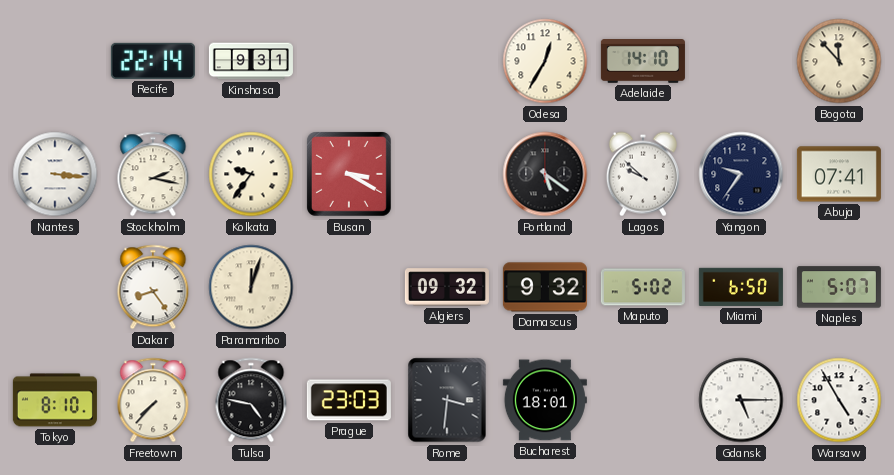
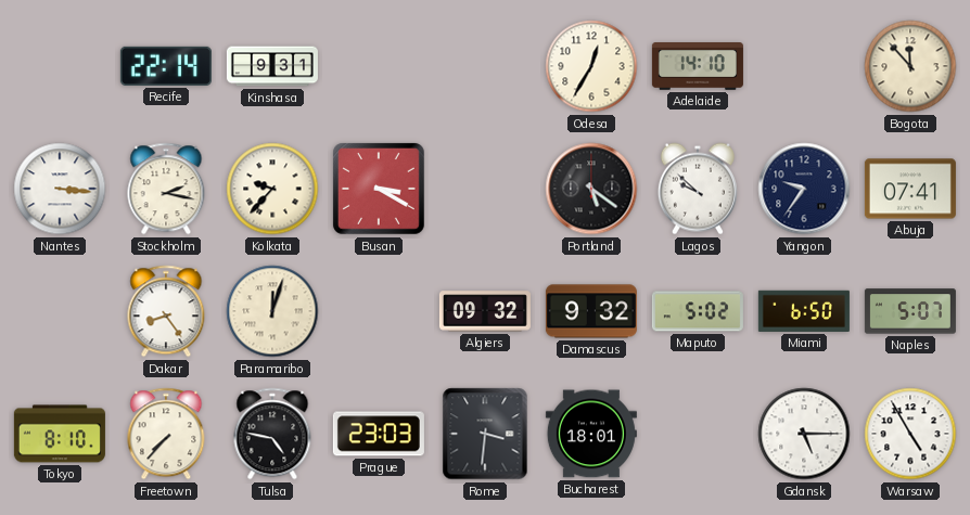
Kolkata: 9:36 -> 9:37
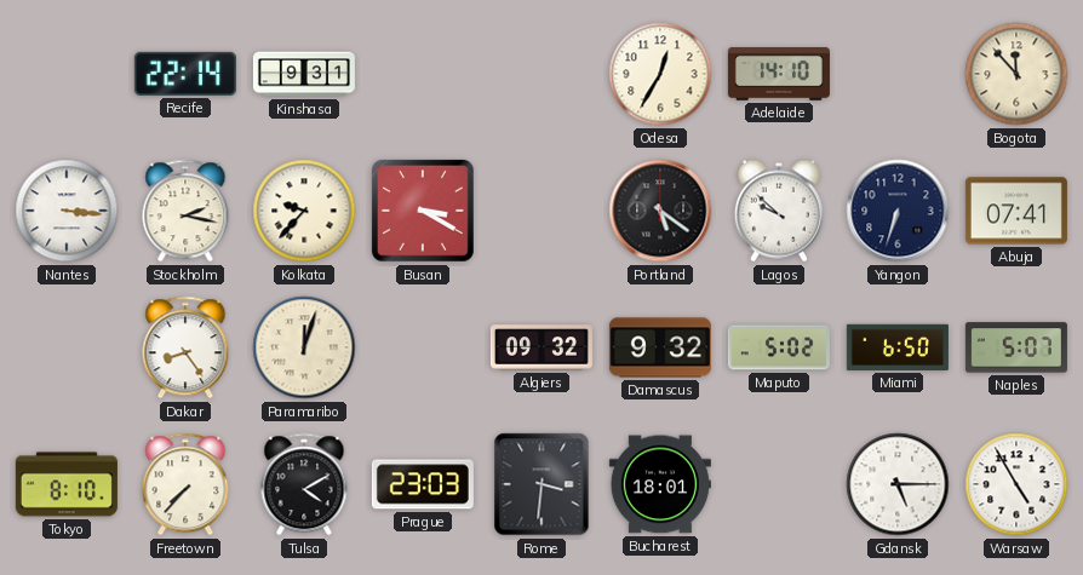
Yangon: 9:36 -> 6:33
Tulsa: 4:47 -> 4:10
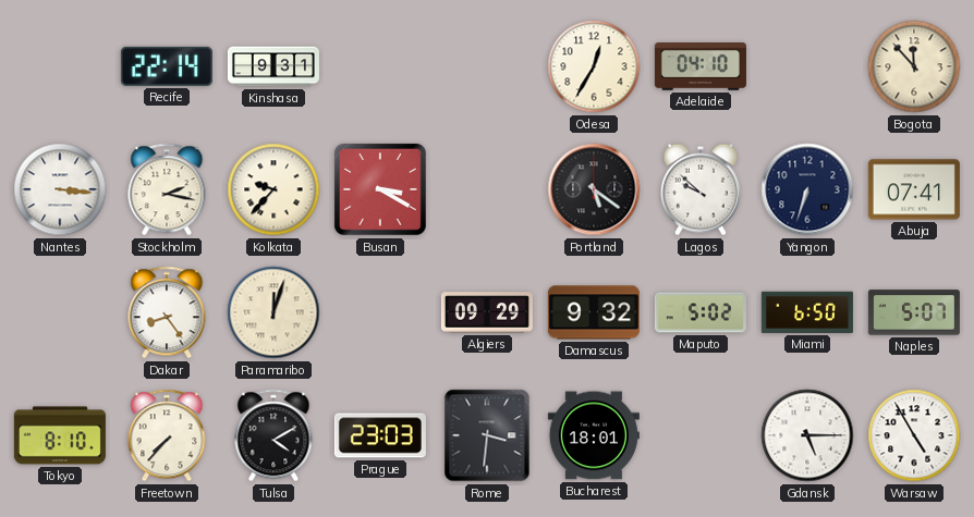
Adelaide: 14:10 -> 04:10
Algiers: 09:32 -> 09:29
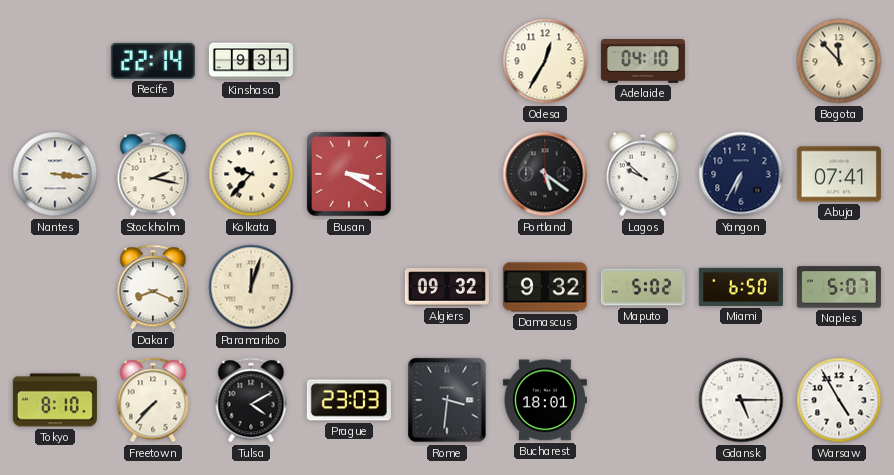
Yangon: 6:33 -> 6:35
Dakar: 8:24 -> 8:19
Algiers: 09:29 -> 09:32
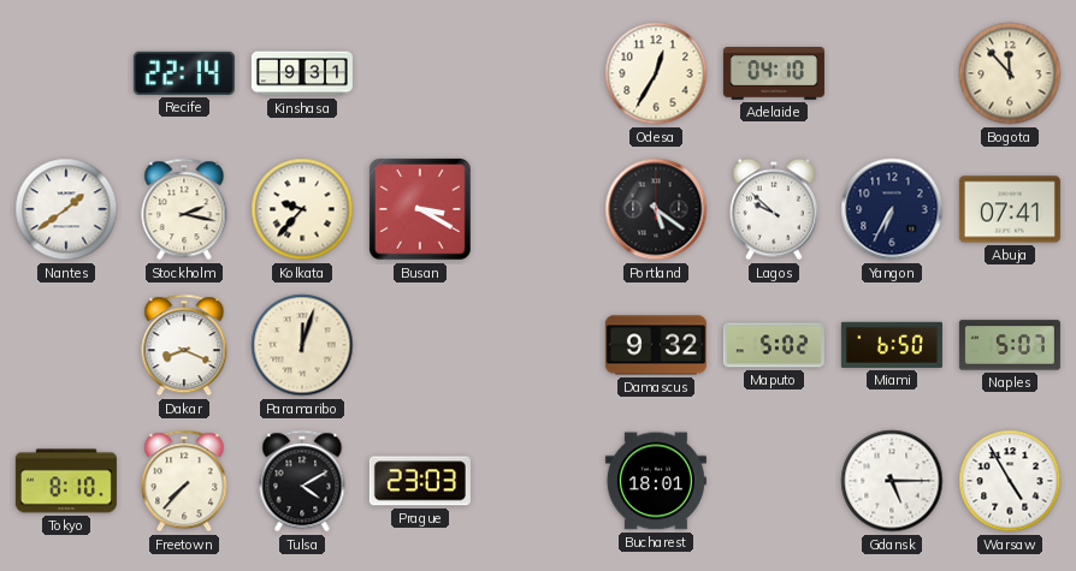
Nantes: 3:16 -> 1:39
Algiers: 09:32 -> none
Rome: 3:31 -> none
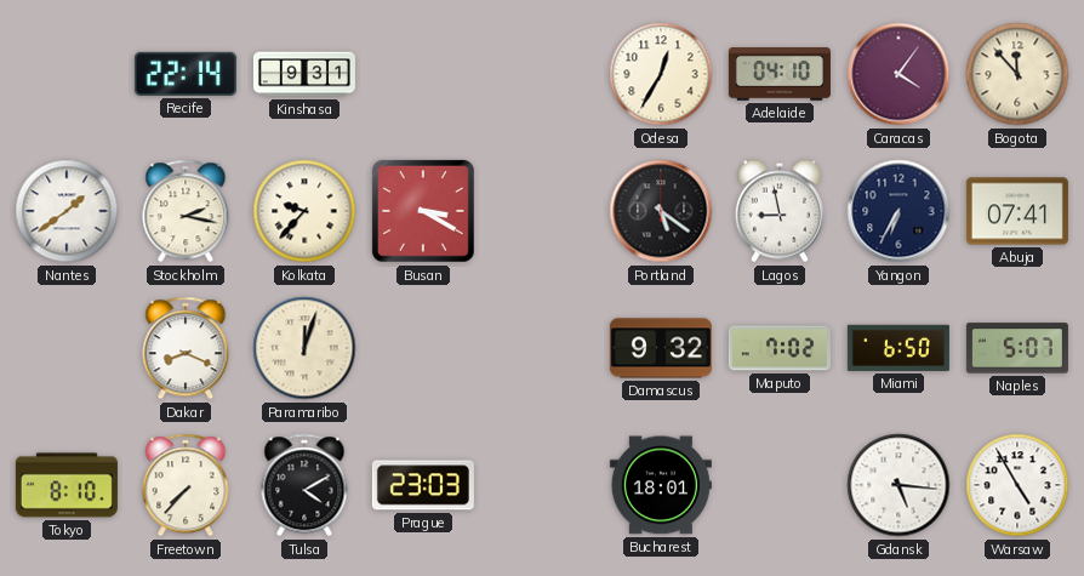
Caracas: none -> 4:06
Lagos: 9:52 -> 8:58
Maputo: 5:02 -> 7:02
Gdansk: 5:15 -> 5:16
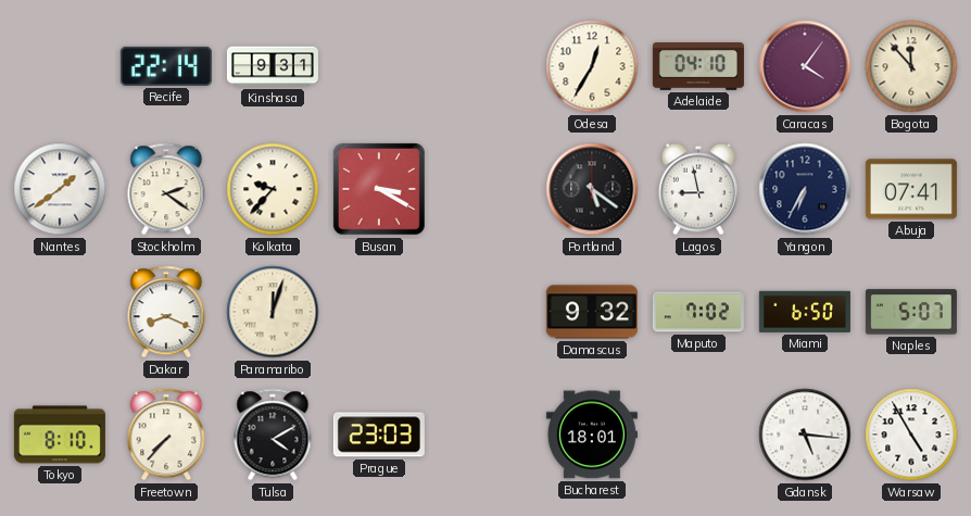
Stockholm: 2:17 -> 2:21
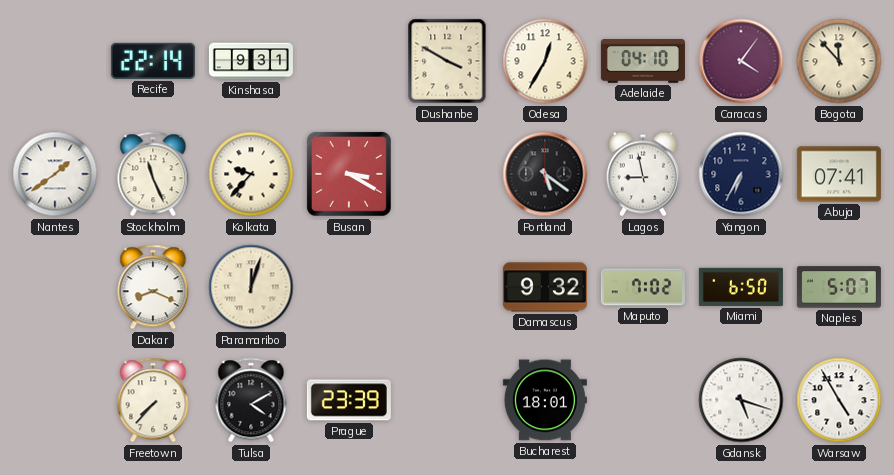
Dushanbe: none -> 3:50
Stockholm: 2:21 -> 11:26
Tokyo: 8:10 -> none
Prague: 23:03 -> 23:39
Gdansk: 5:16 -> 5:18
